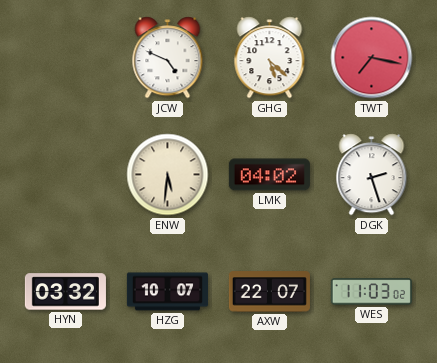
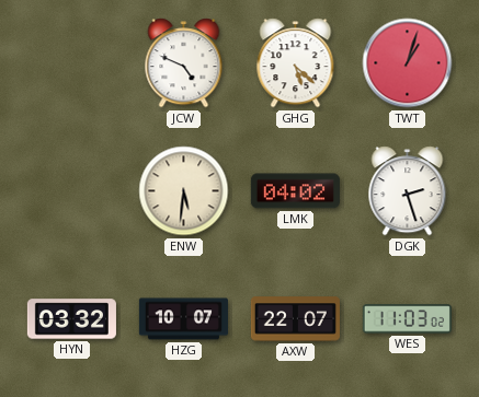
TWT: 7:17 -> 1:03
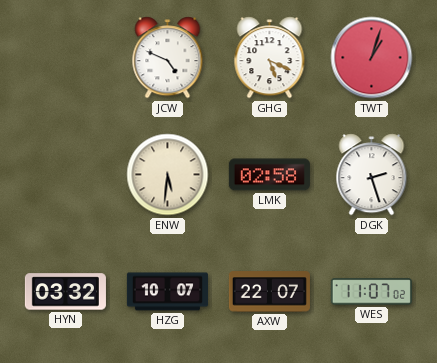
GHG: 5:22 -> 5:19
LMK: 04:02 -> 02:58
WES: 11:03 -> 11:07
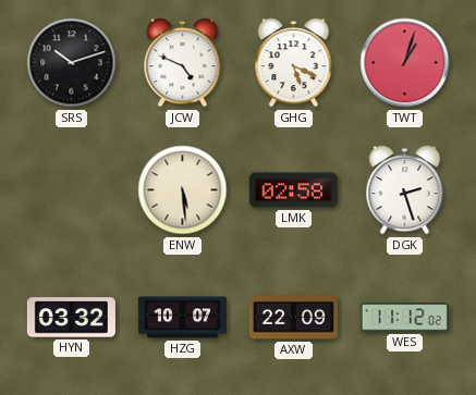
SRS: none -> 10:12
ENW: 5:31 -> 5:29
AXW: 22:07 -> 22:09
WES: 11:07 -> 11:12
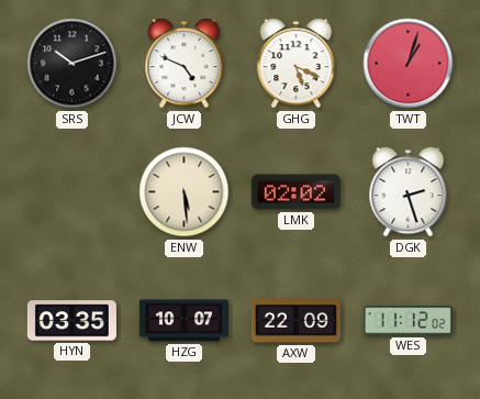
LMK: 02:58 -> 02:02
HYN: 03:32 -> 03:35
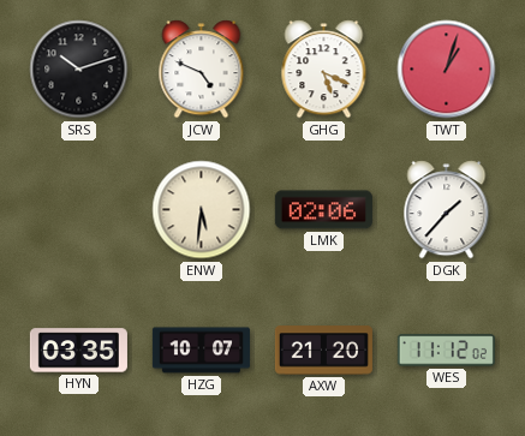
ENW: 5:29 -> 5:31
LMK: 02:02 -> 02:06
DGK: 2:27 -> 1:37
AXW: 22:09 -> 21:20
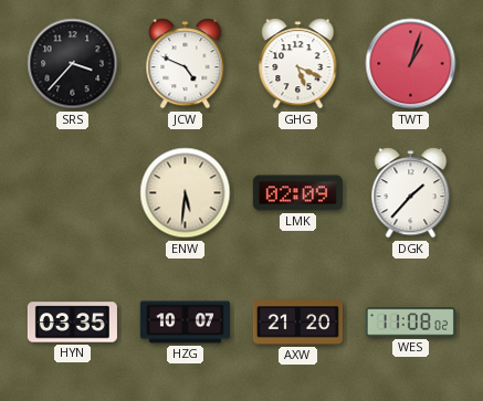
SRS: 10:12 -> 3:37
LMK: 02:06 -> 02:09
WES: 11:12 -> 11:08
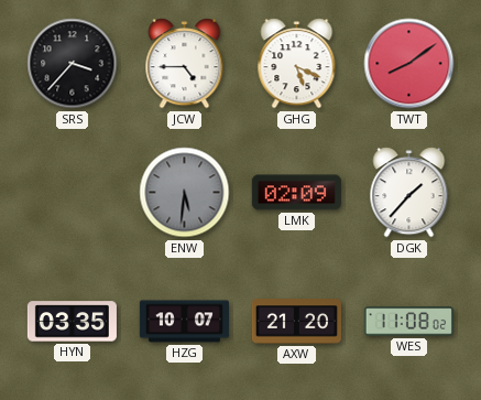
JCW: 4:49 -> 4:45
TWT: 1:03 -> 8:09
ENW dial: cream -> grey
